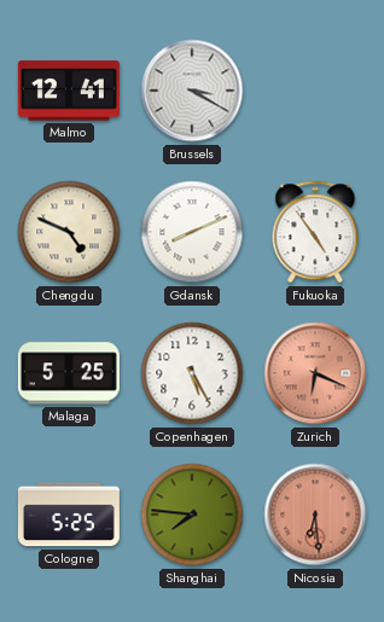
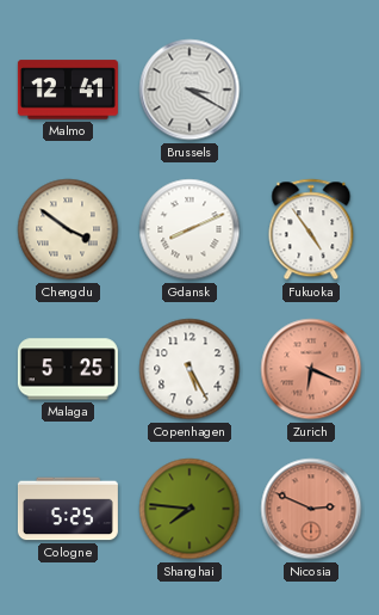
Chengdu: 4:49 -> 3:51
Nicosia: 6:29 -> 2:49
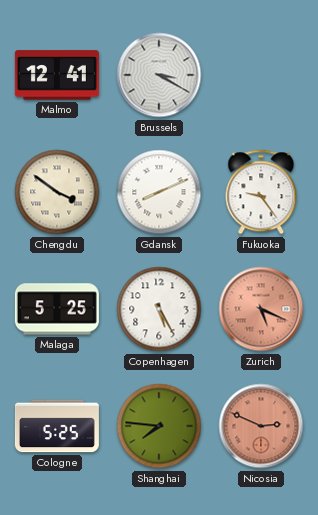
Fukuoka: 4:54 -> 9:24
Zurich: 6:19 -> 5:19
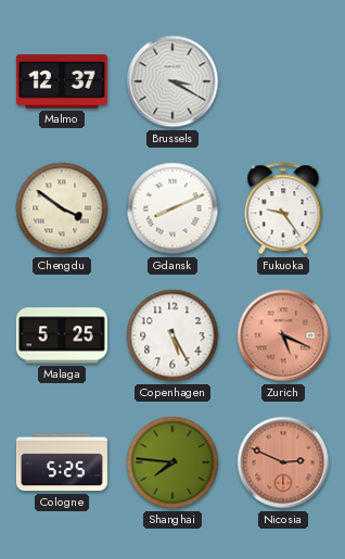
Malmo: 12:41 -> 12:37
